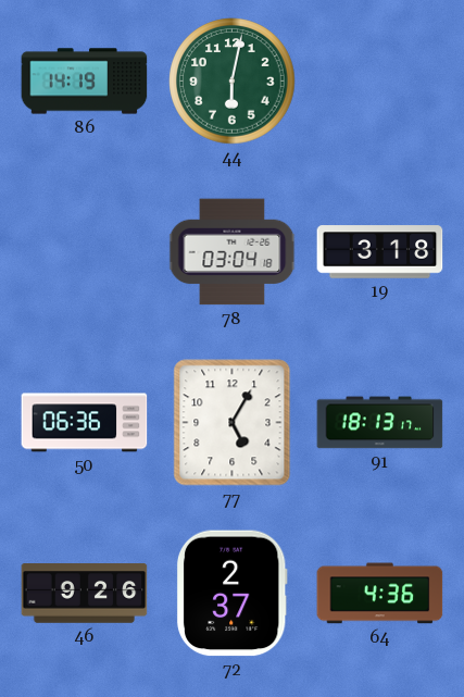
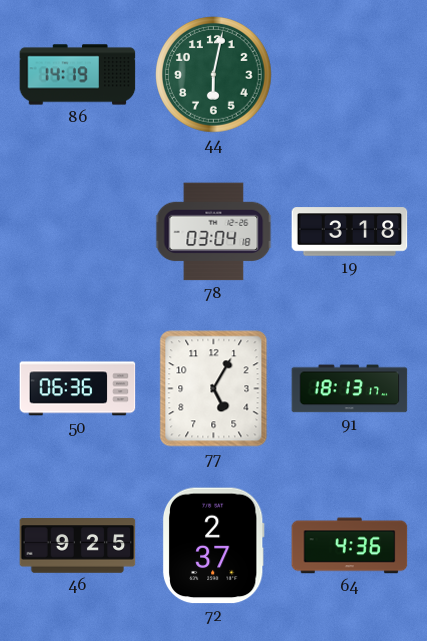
46: 9:26 -> 9:25
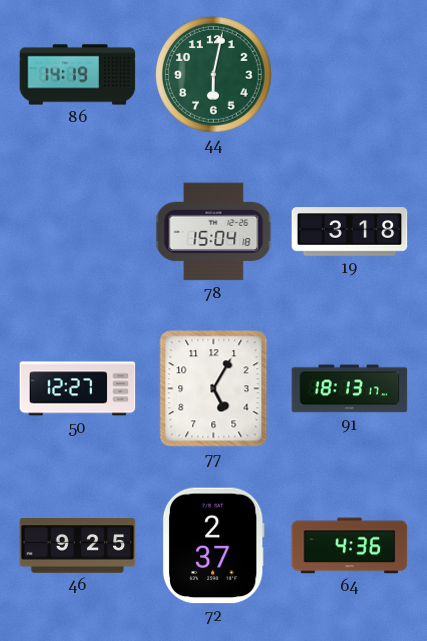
78: 03:04 -> 15:04
50: 06:36 -> 12:27
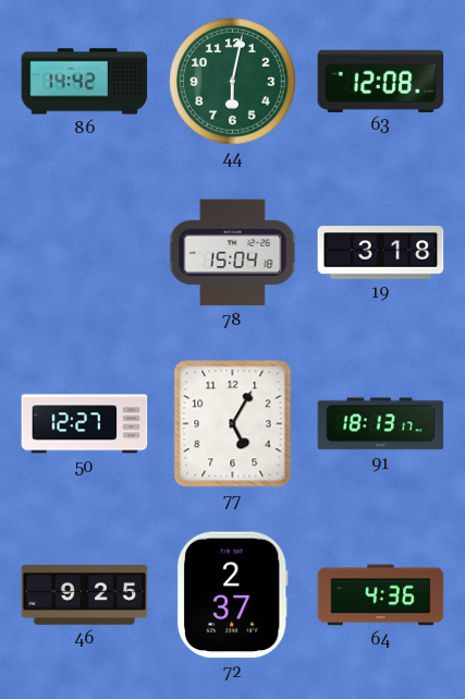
86: 14:19 -> 14:42
63: none -> 12:08
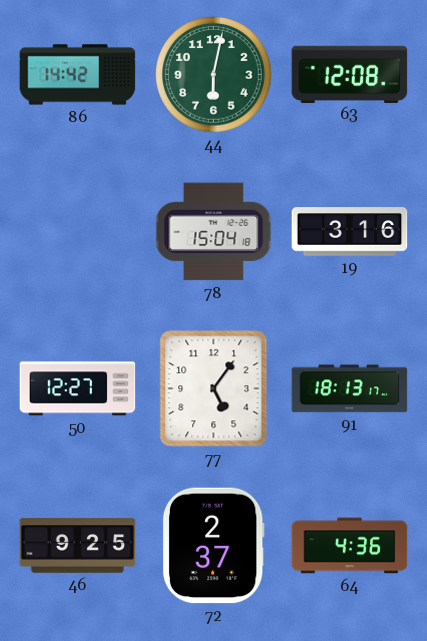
19: 3:18 -> 3:16
77: 5:05 -> 5:06
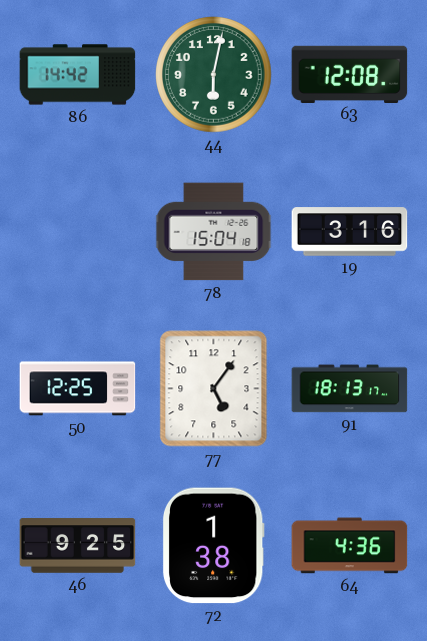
50: 12:27 -> 12:25
72: 2:37 -> 1:38
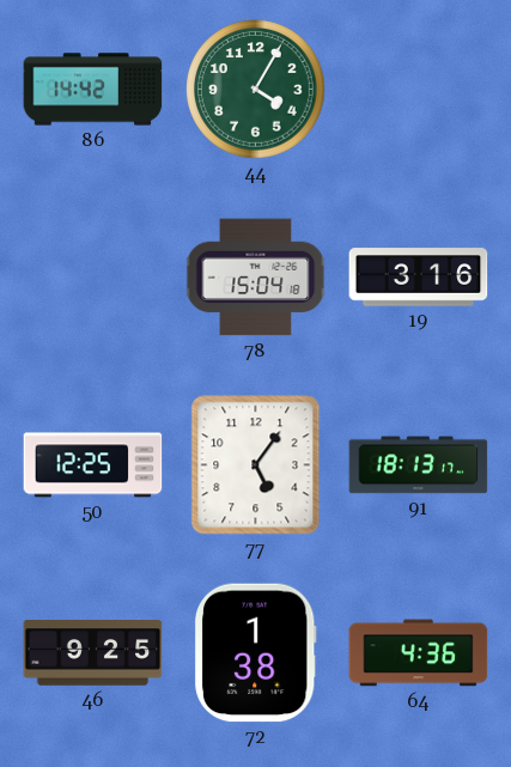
44: 6:02 -> 4:05
63: 12:08 -> none
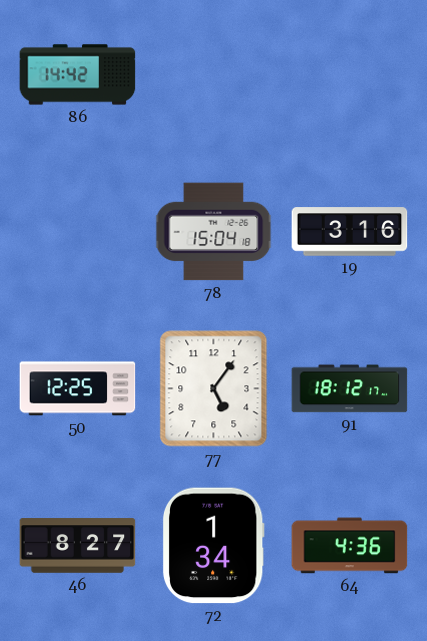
44: 4:05 -> none
91: 18:13 -> 18:12
46: 9:25 -> 8:27
72: 1:38 -> 1:34
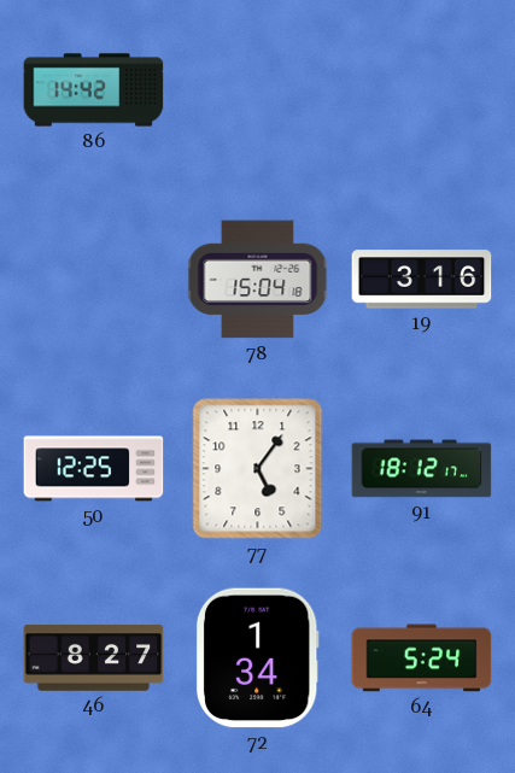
64: 4:36 -> 5:24
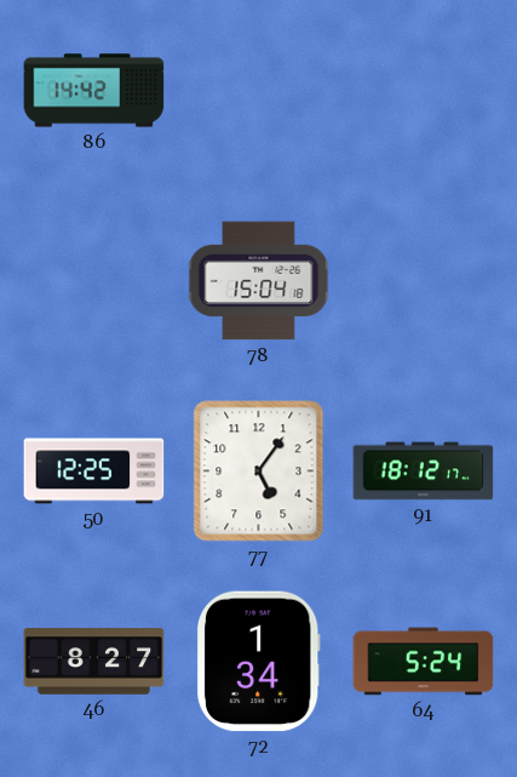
19: 3:16 -> none
